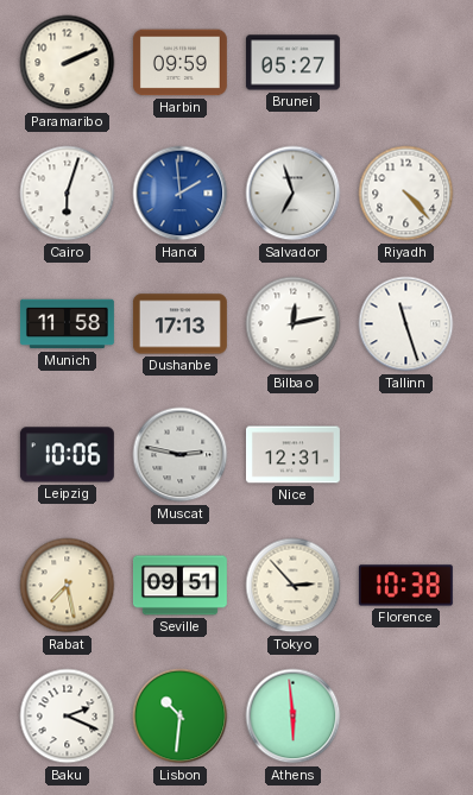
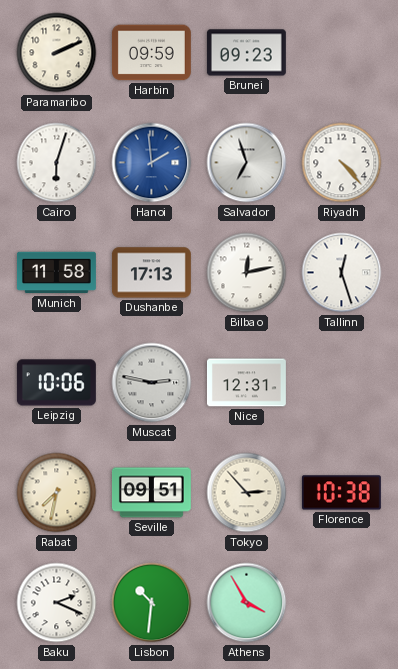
Brunei: 05:27 -> 09:23
Tallinn: 11:27 -> 12:27
Rabat: 7:28 -> 7:32
Athens: 5:59 -> 3:55
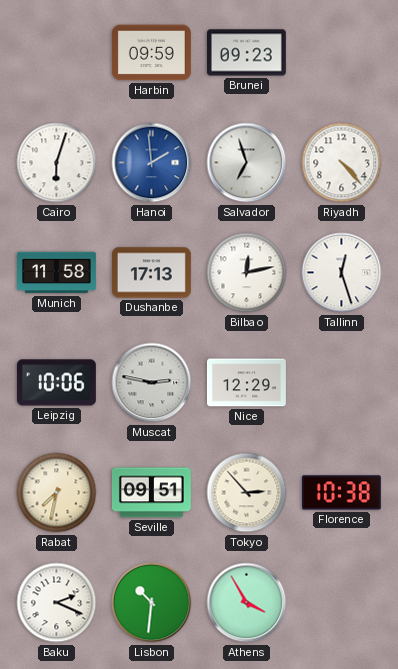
Paramaribo: 2:11 -> none
Nice: 12:31 -> 12:29
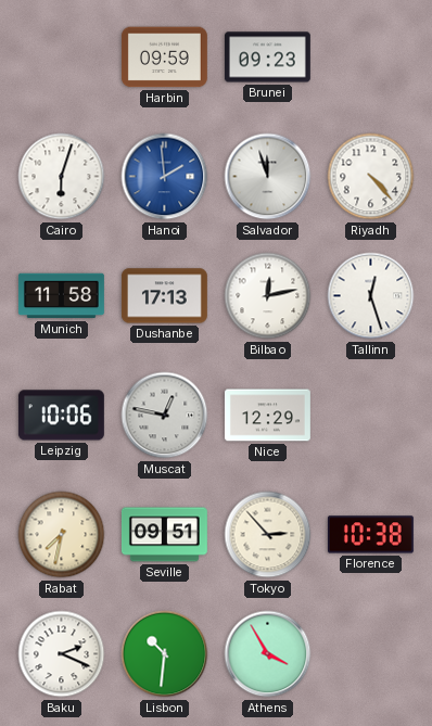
Salvador: 6:57 -> 11:57
Muscat: 2:47 -> 12:47
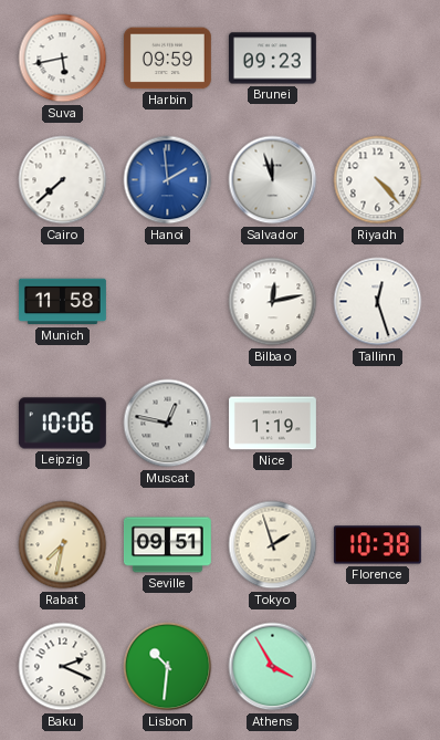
Suva: none -> 5:43
Cairo: 6:03 -> 7:38
Dushanbe: 17:13 -> none
Nice: 12:29 -> 1:19
Tokyo: 2:53 -> 1:57
